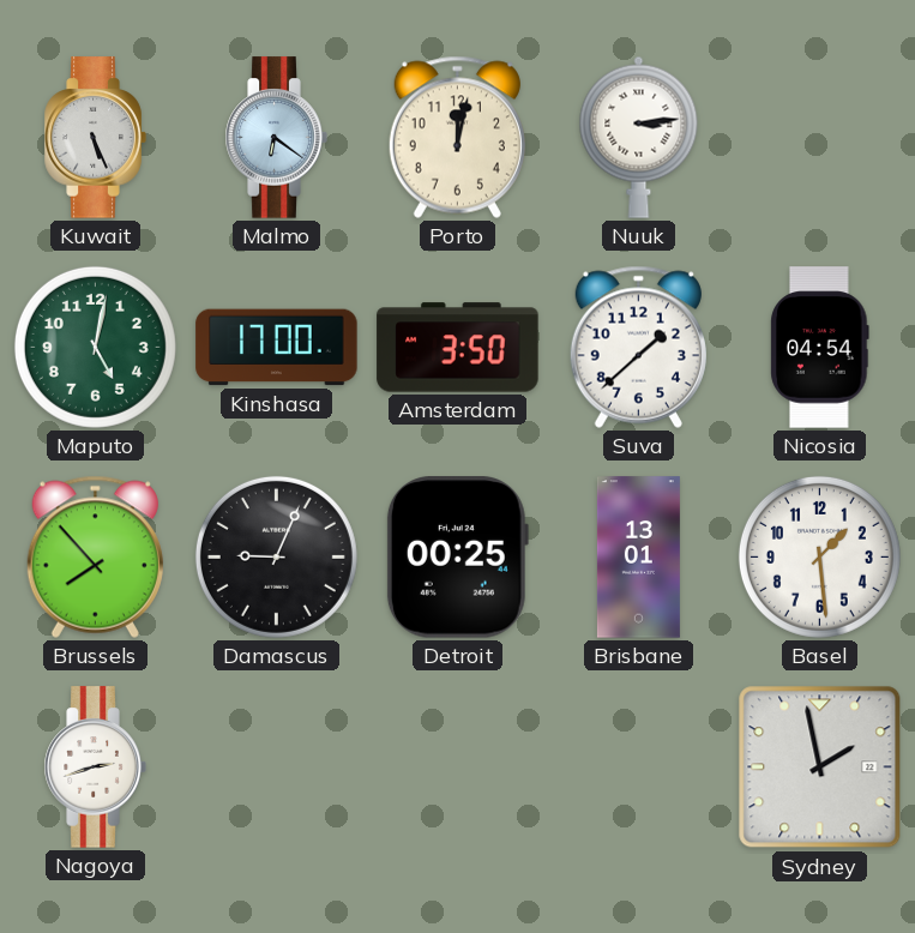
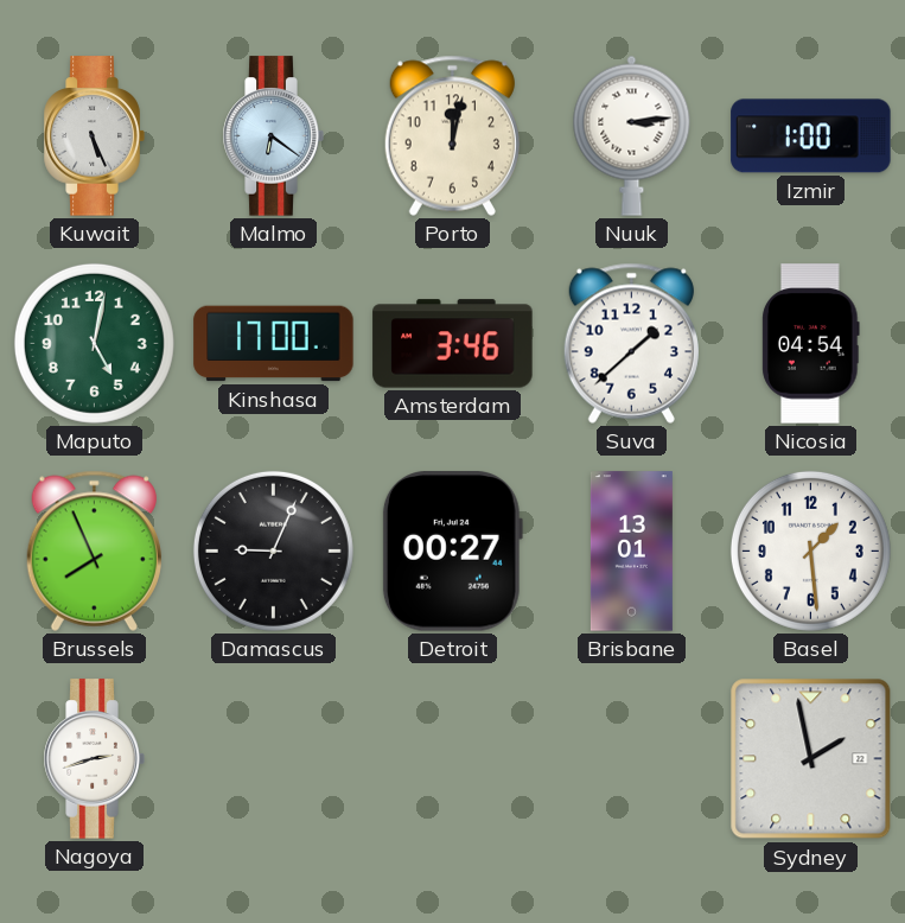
Izmir: none -> 1:00
Amsterdam: 3:50 -> 3:46
Brussels: 7:53 -> 7:56
Detroit: 00:25 -> 00:27
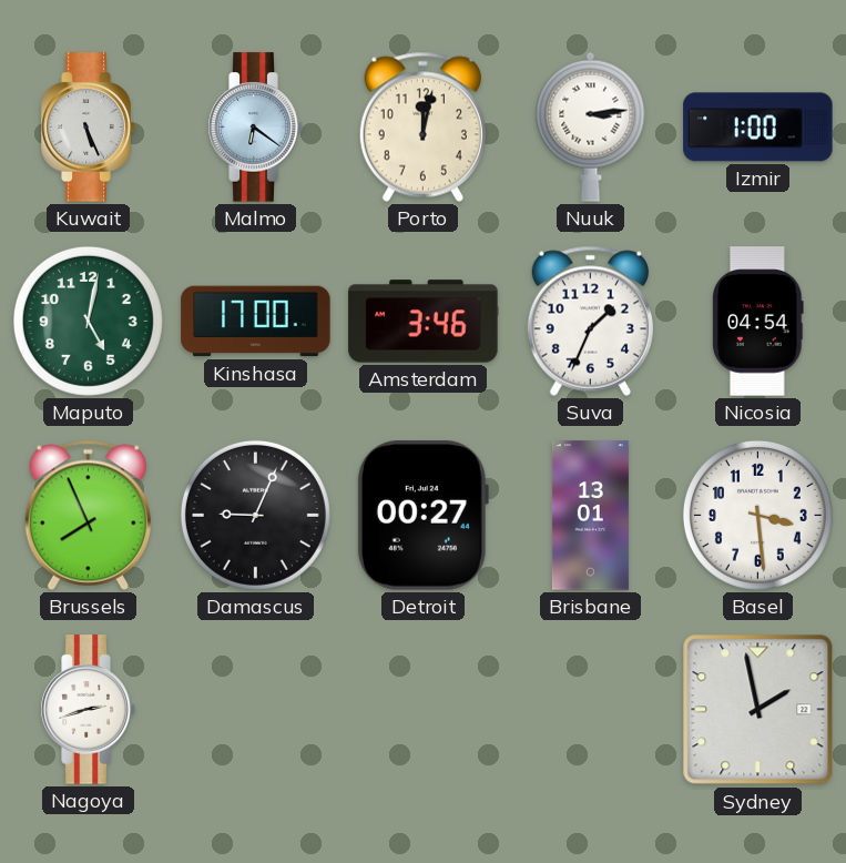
Suva: 1:38 -> 1:34
Basel: 1:29 -> 3:29
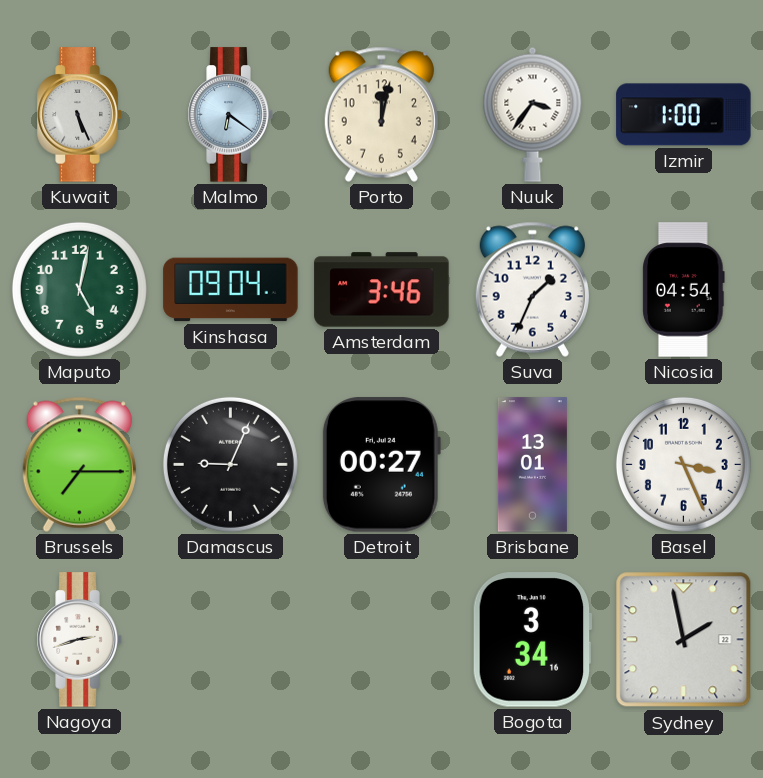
Nuuk: 3:14 -> 3:36
Kinshasa: 17:00 -> 09:04
Brussels: 7:56 -> 7:15
Basel: 3:29 -> 3:26
Bogota: none -> 3:34
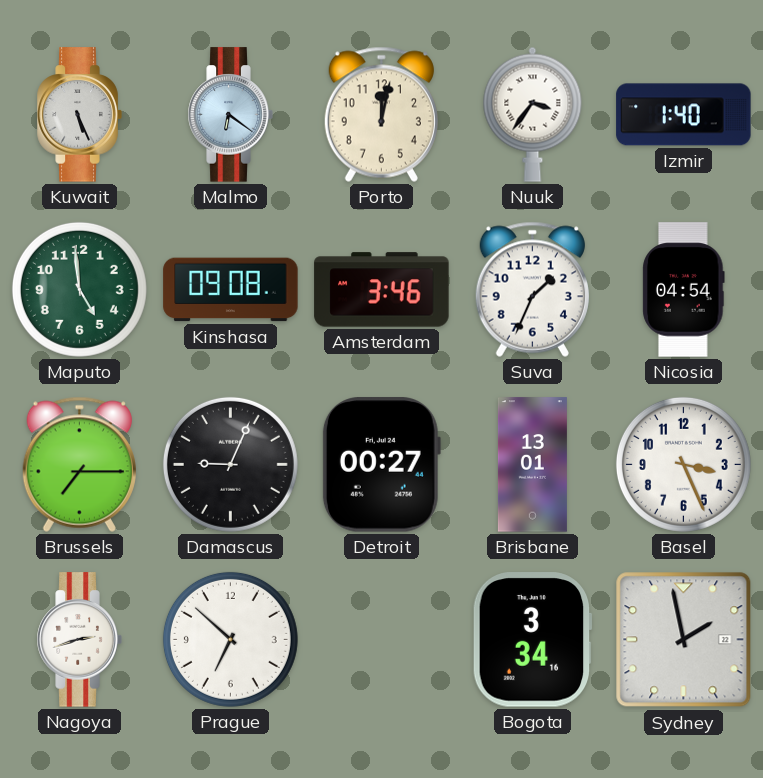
Izmir: 1:00 -> 1:40
Maputo: 5:02 -> 4:59
Kinshasa: 09:04 -> 09:08
Prague: none -> 6:52
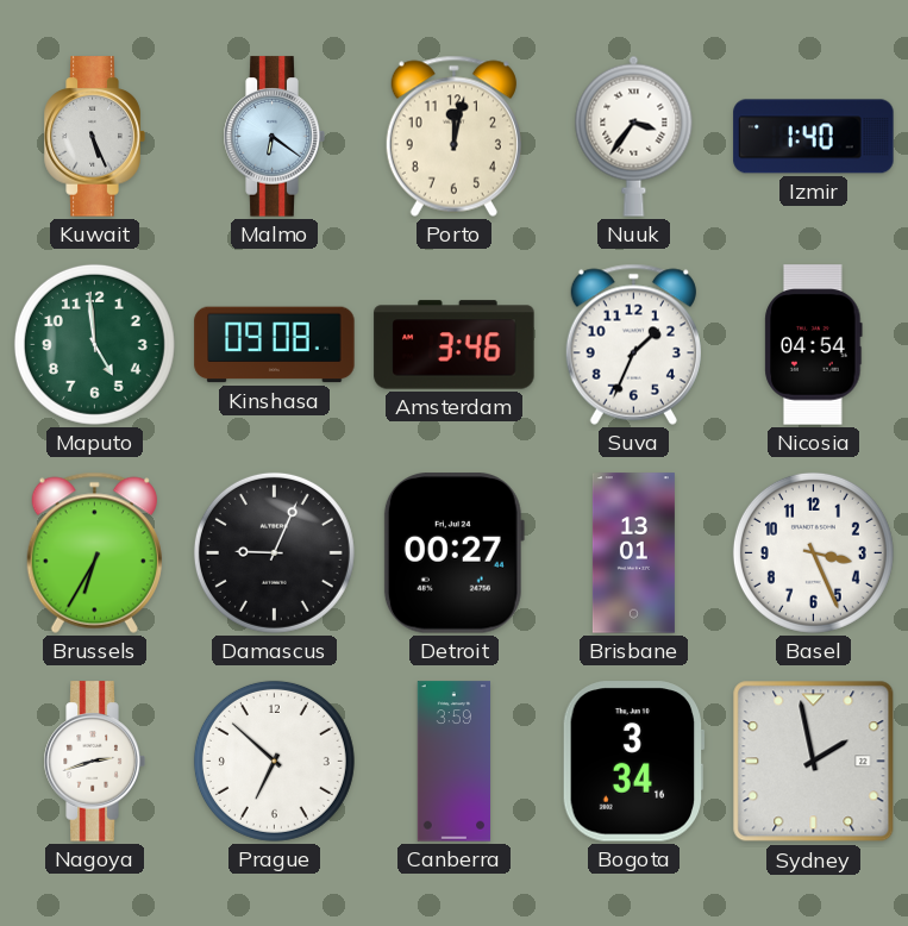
Brussels: 7:15 -> 6:35
Canberra: none -> 3:59
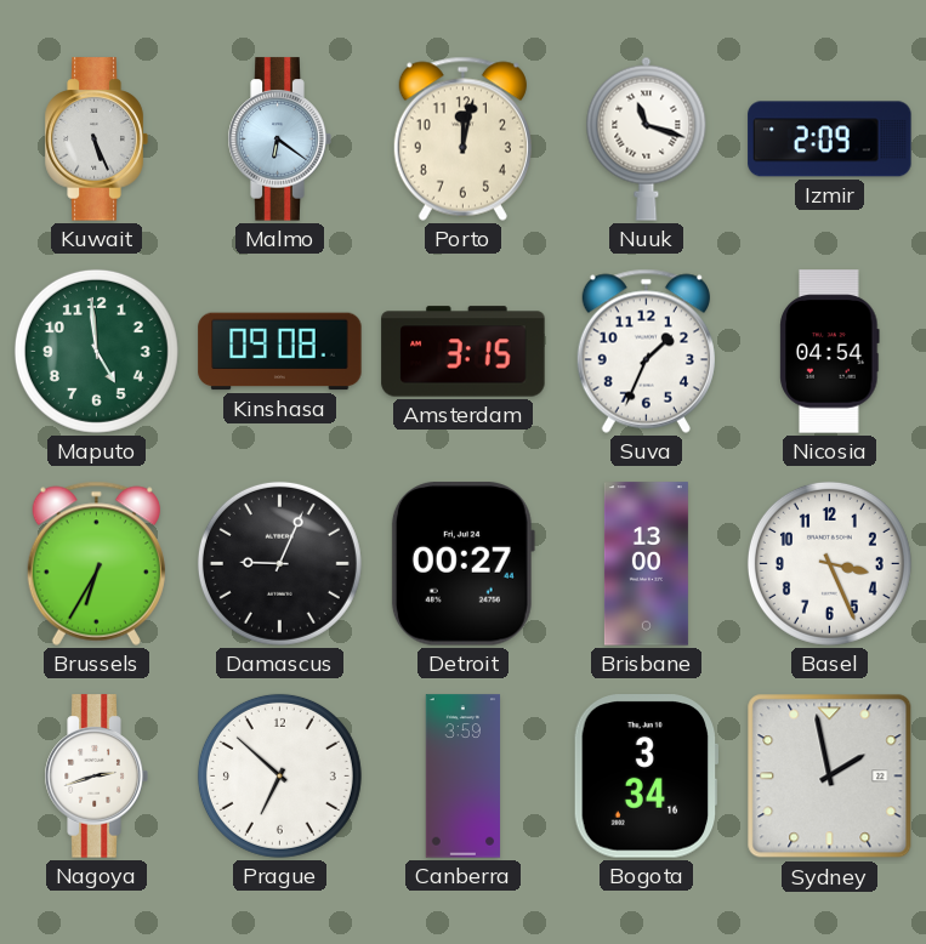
Nuuk: 3:36 -> 11:18
Izmir: 1:40 -> 2:09
Amsterdam: 3:46 -> 3:15
Brisbane: 13:01 -> 13:00
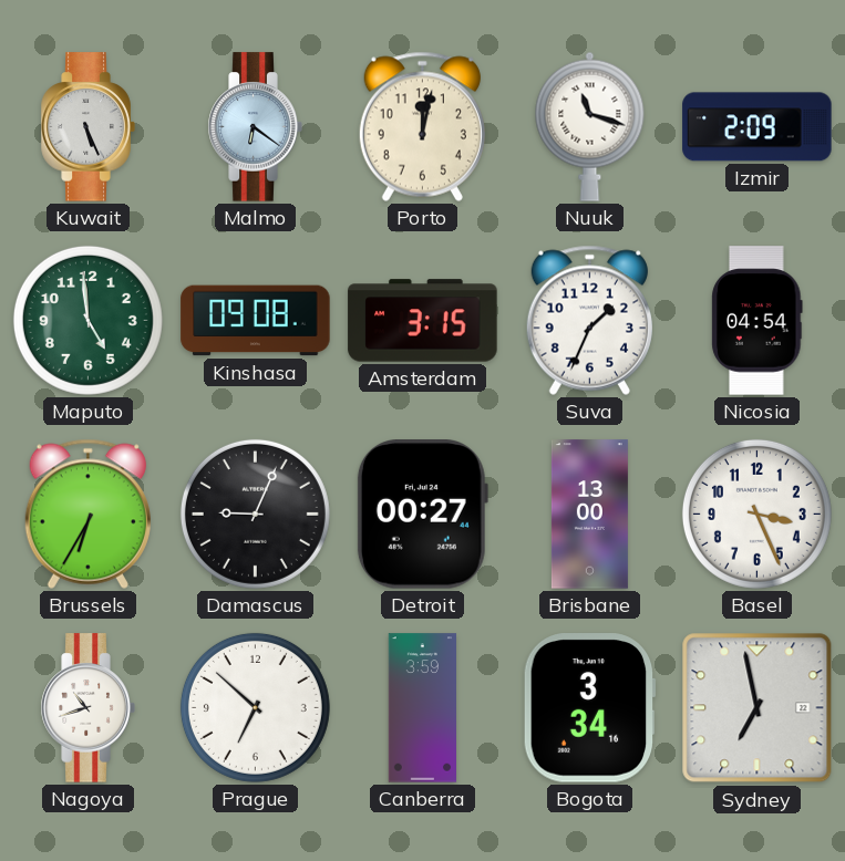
Nagoya: 2:42 -> 10:42
Sydney: 1:58 -> 6:58
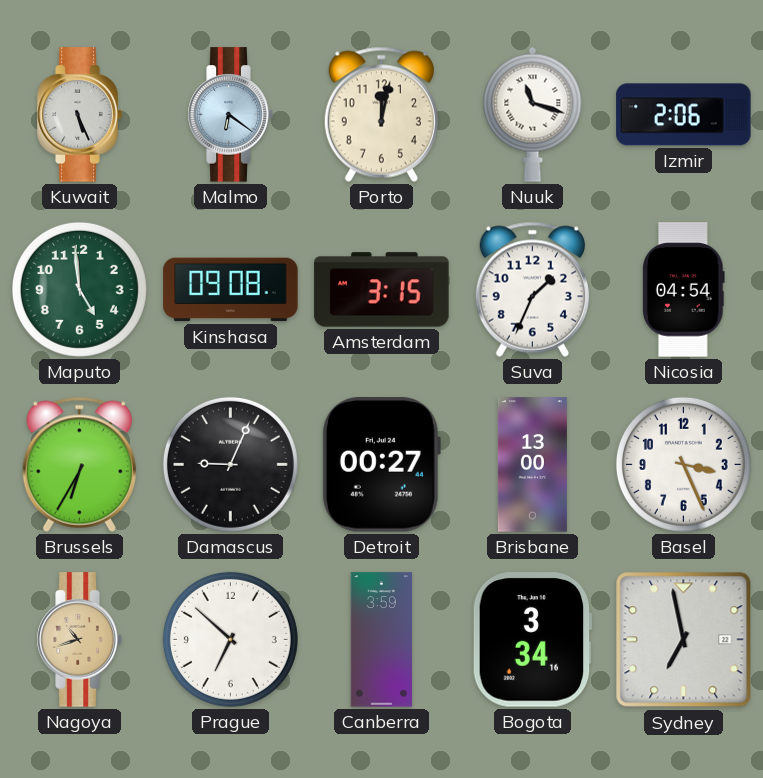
Izmir: 2:09 -> 2:06
Nagoya dial: white -> champagne
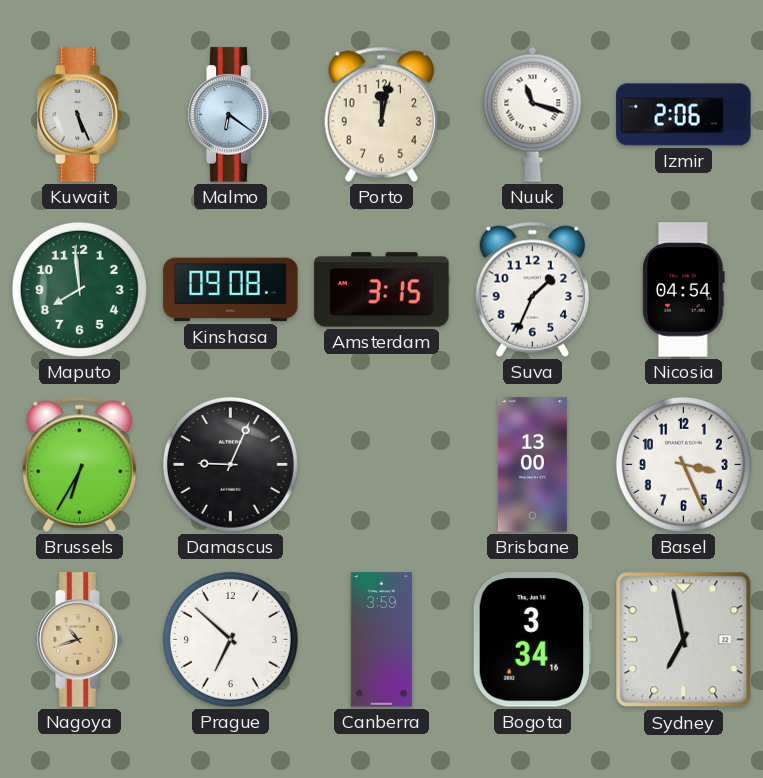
Maputo: 4:59 -> 7:59
Detroit: 00:27 -> none
